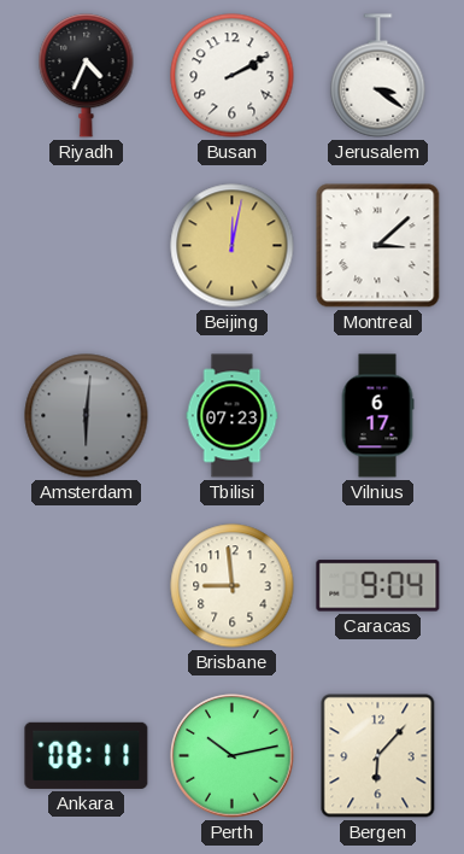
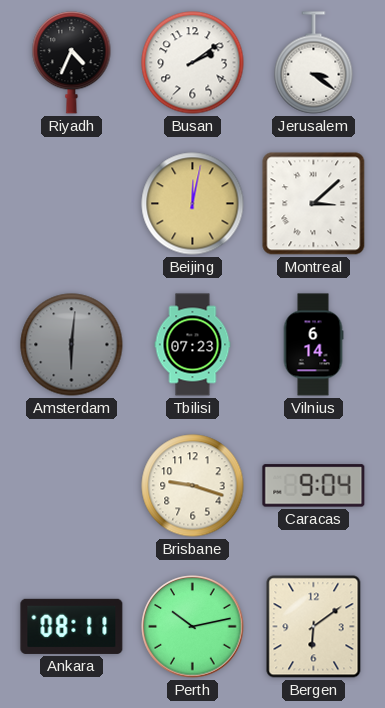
Busan: 2:10 -> 2:09
Vilnius: 6:17 -> 6:14
Brisbane: 8:59 -> 9:18
Bergen: 6:07 -> 6:09
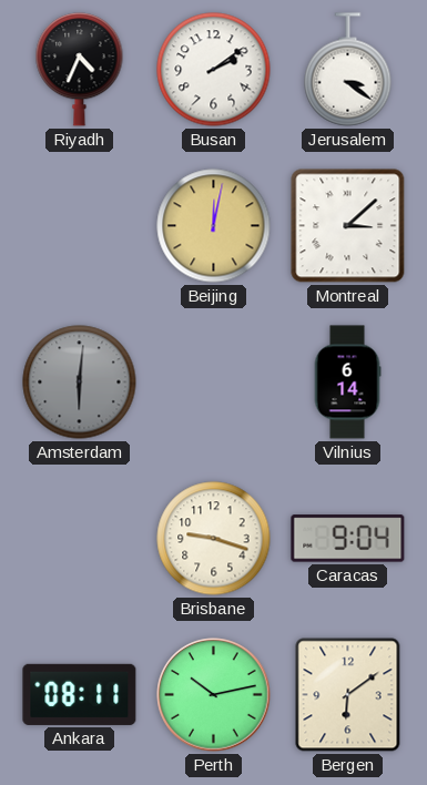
Tbilisi: 07:23 -> none
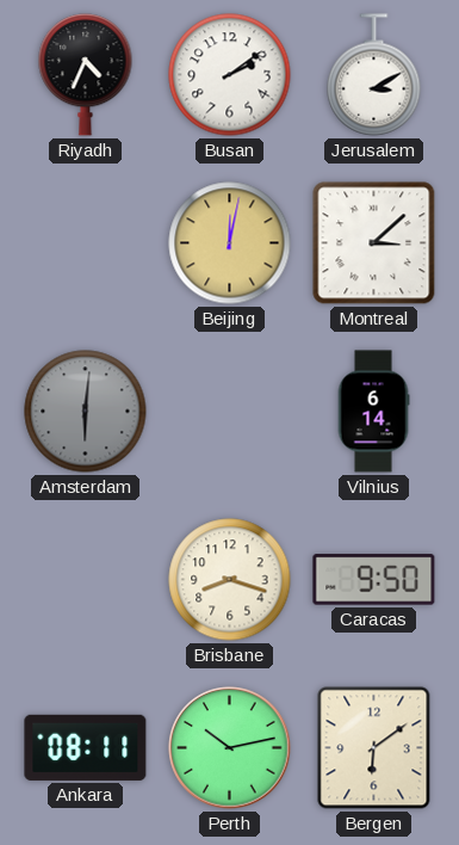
Jerusalem: 3:21 -> 3:10
Brisbane: 9:18 -> 8:18
Caracas: 9:04 -> 9:50
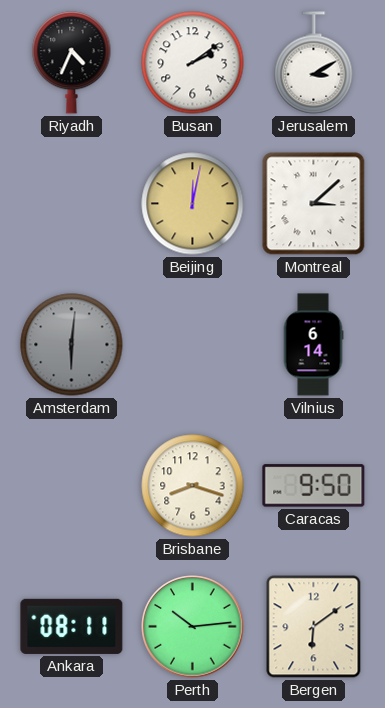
Perth: 10:13 -> 10:14
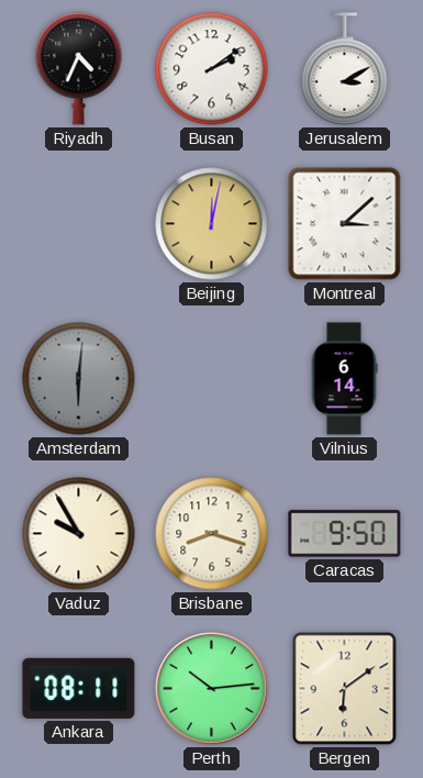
Vaduz: none -> 9:55
